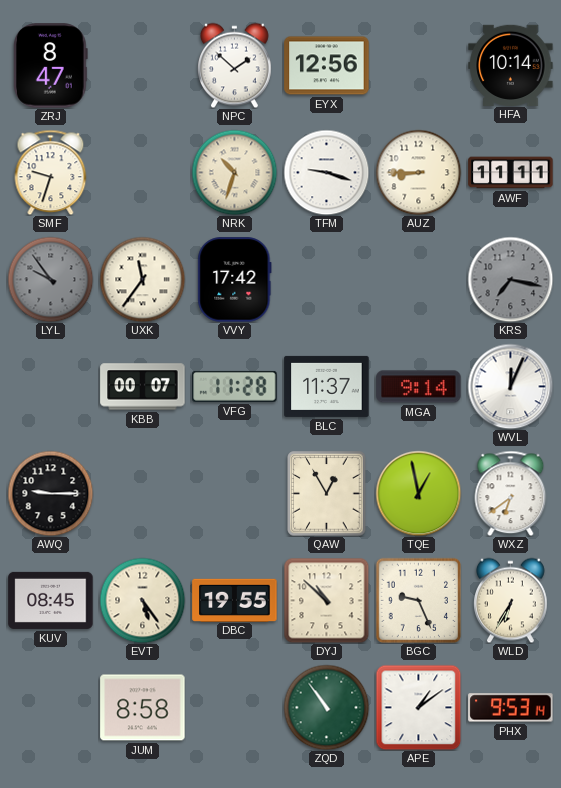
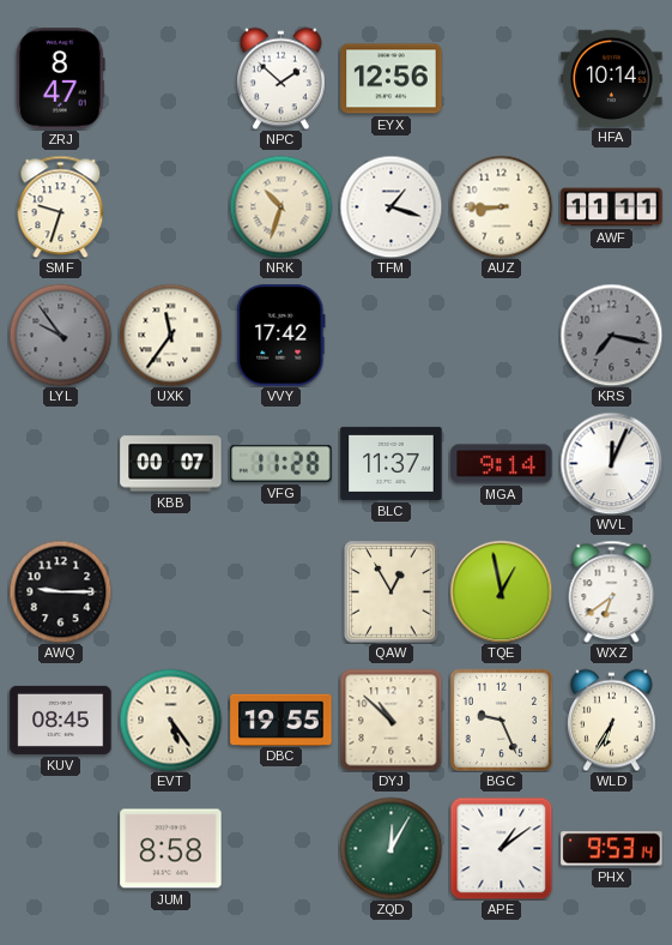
TFM: 9:18 -> 1:18
ZQD: 10:54 -> 12:05
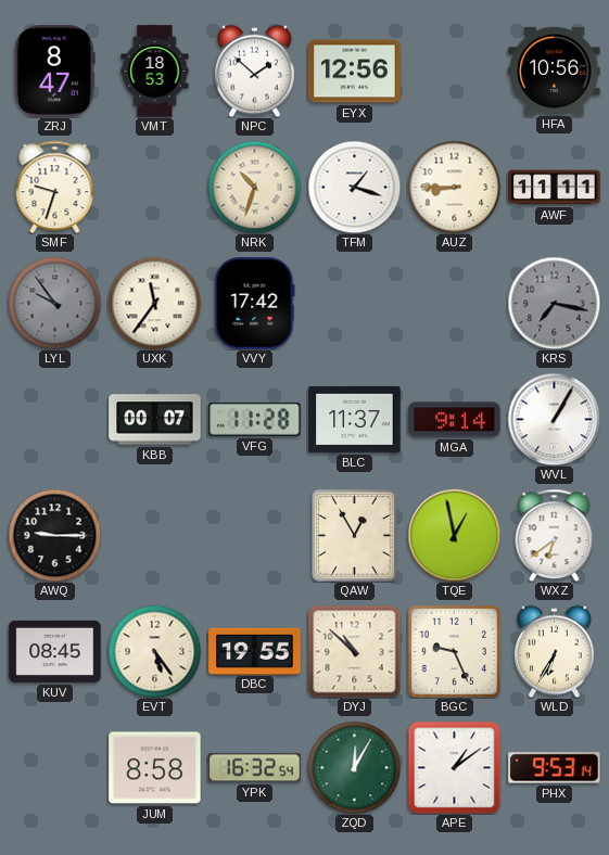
VMT: none -> 18:53
HFA: 10:14 -> 10:56
WVL: 12:04 -> 1:05
YPK: none -> 16:32
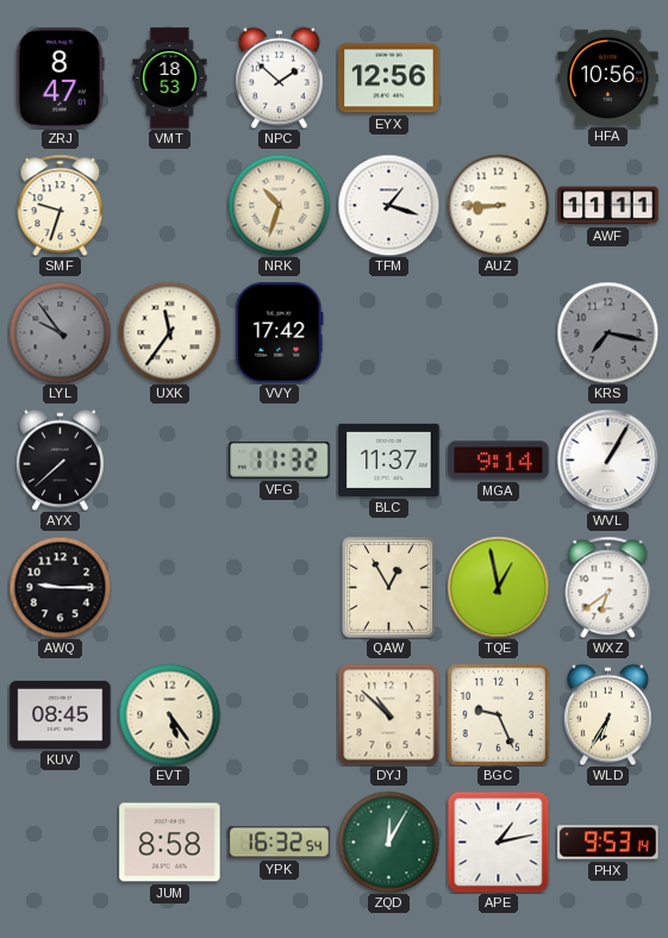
AYX: none -> 7:38
KBB: 00:07 -> none
VFG: 11:28 -> 11:32
DBC: 19:55 -> none
APE: 1:09 -> 1:13
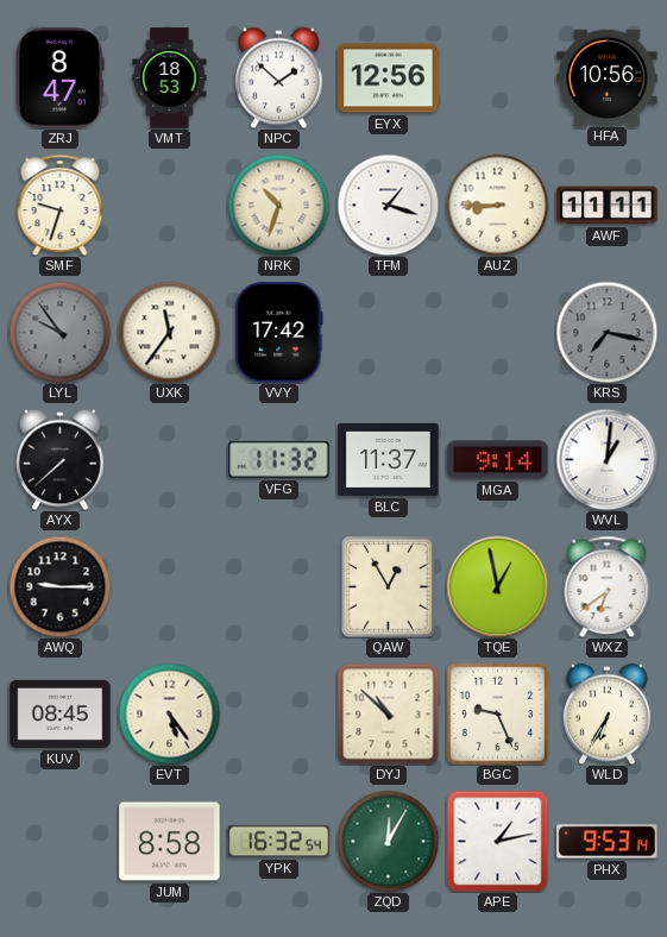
WVL: 1:05 -> 1:01
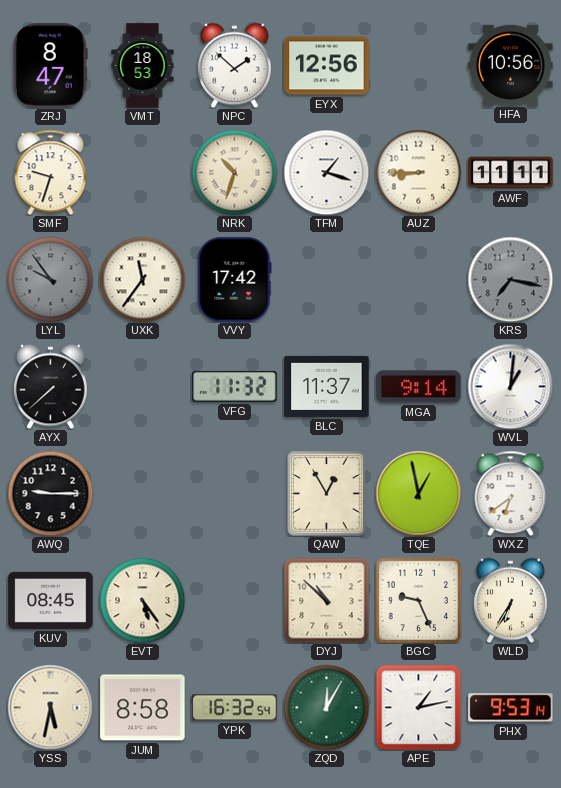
YSS: none -> 5:32
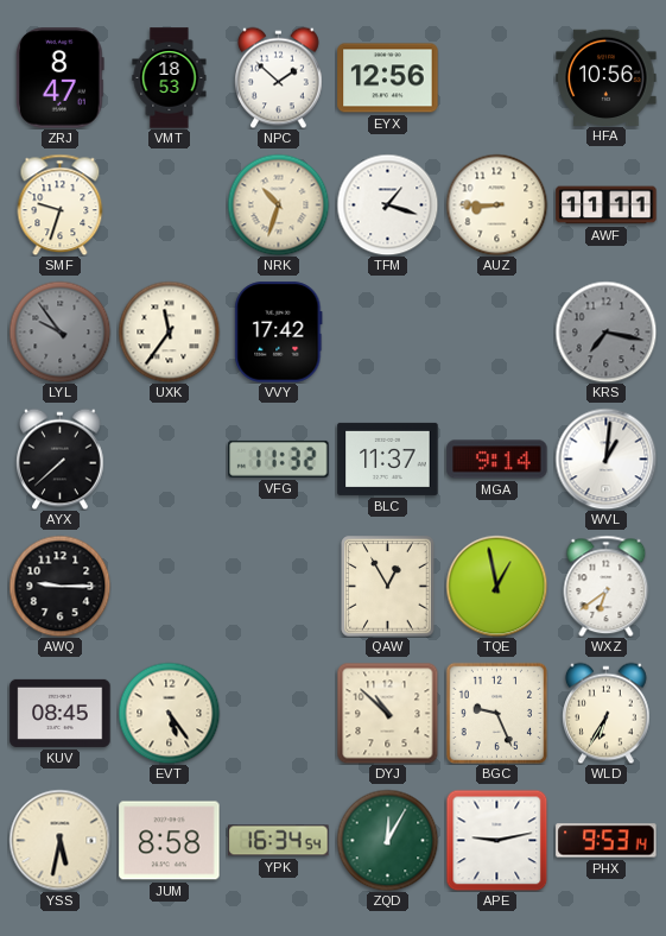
YPK: 16:32 -> 16:34
APE: 1:13 -> 9:13
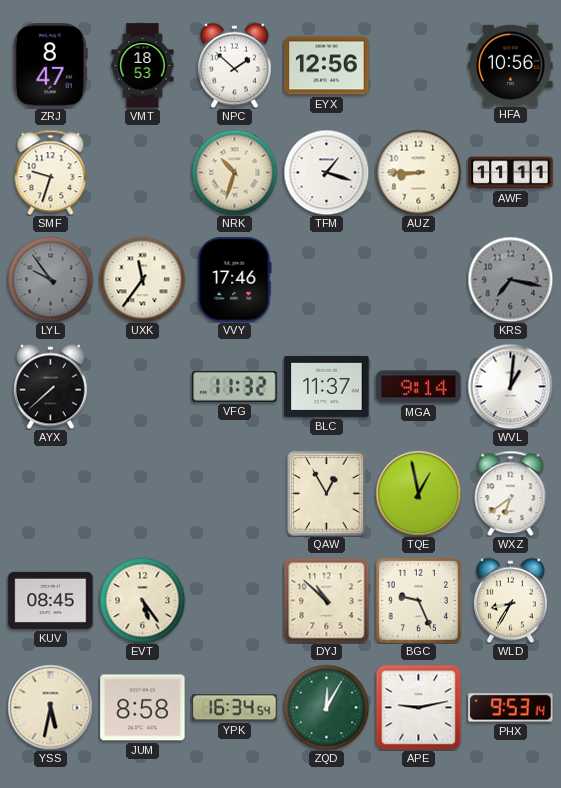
VVY: 17:42 -> 17:46
AWQ: 9:15 -> none
WLD: 6:35 -> 8:35
